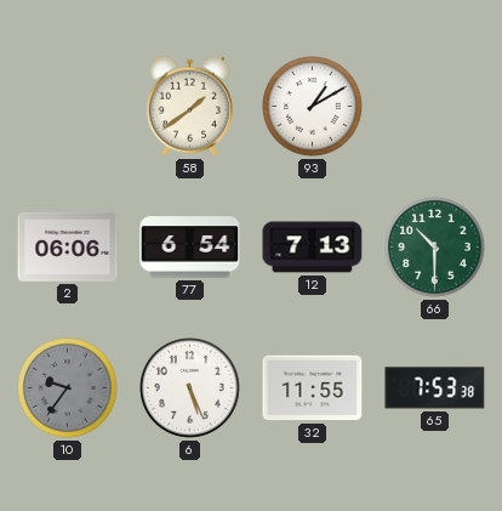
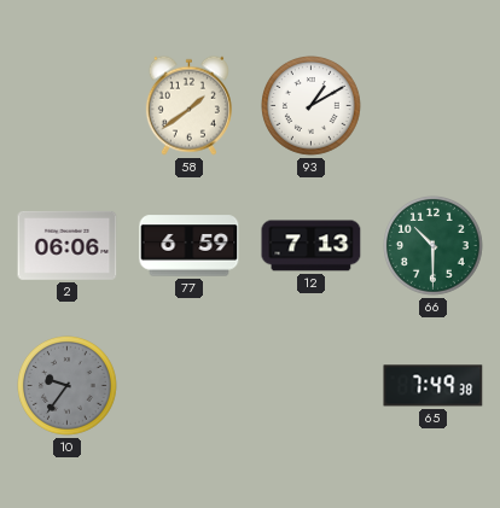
77: 6:54 -> 6:59
6: 5:26 -> none
32: 11:55 -> none
65: 7:53 -> 7:49
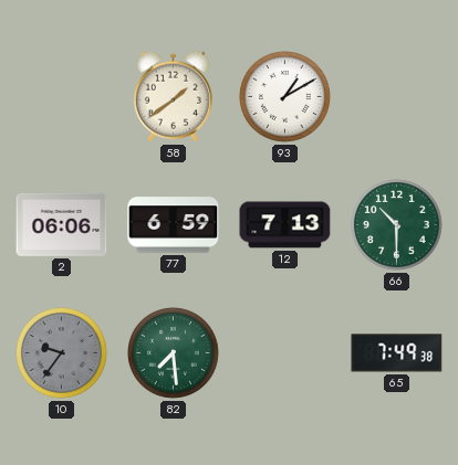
82: none -> 7:29
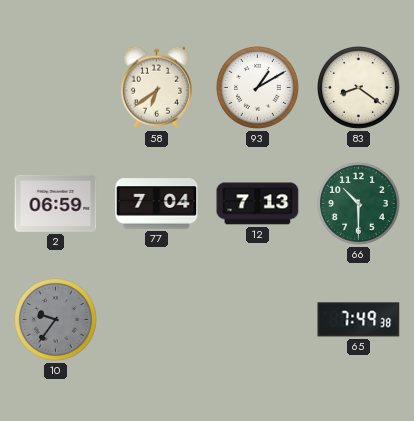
58: 1:39 -> 6:39
83: none -> 8:21
2: 06:06 -> 06:59
77: 6:59 -> 7:04
82: 7:29 -> none
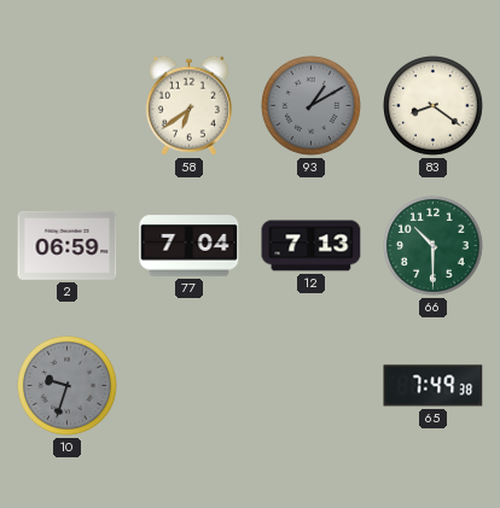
93 dial: white -> grey
10: 9:36 -> 9:33
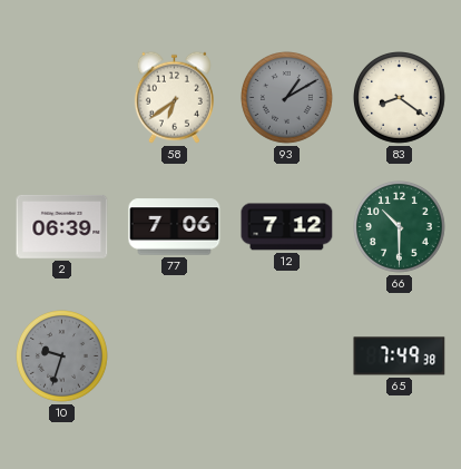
2: 06:59 -> 06:39
77: 7:04 -> 7:06
12: 7:13 -> 7:12
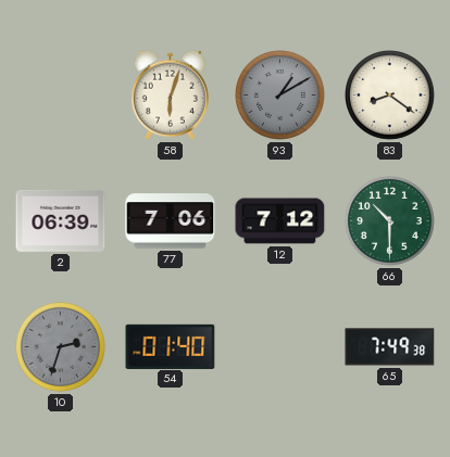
58: 6:39 -> 6:03
10: 9:33 -> 2:33
54: none -> 01:40
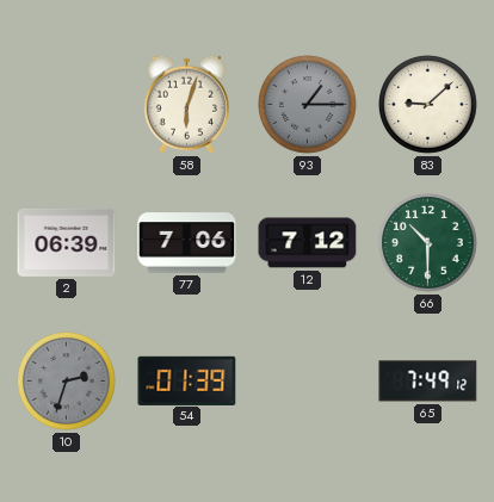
93: 1:10 -> 1:15
83: 8:21 -> 9:08
54: 01:40 -> 01:39
65: 7:49:38 -> 7:49:12
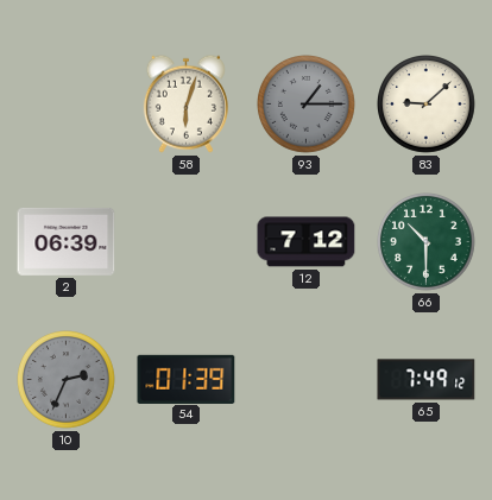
77: 7:06 -> none
10: 2:33 -> 2:34
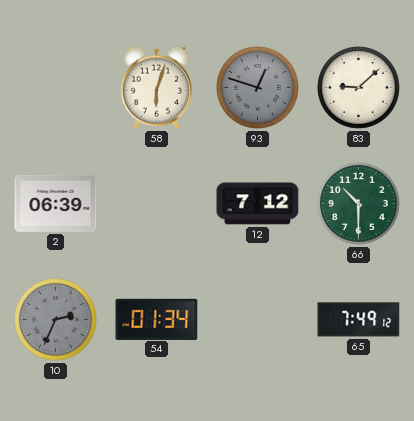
93: 1:15 -> 12:48
54: 01:39 -> 01:34
